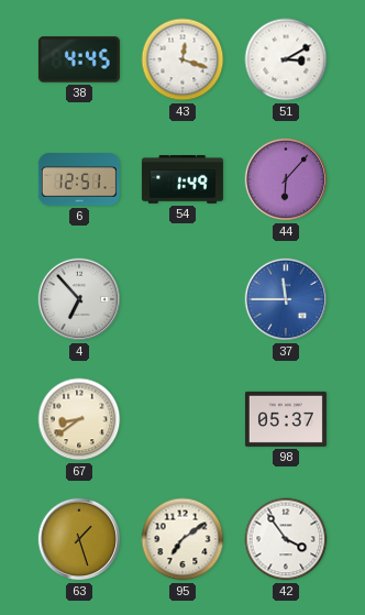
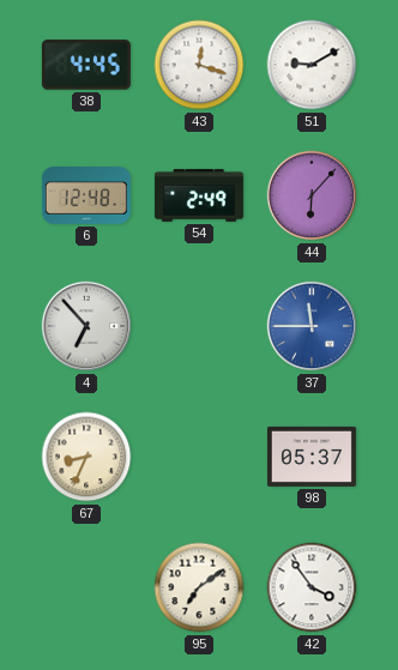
51: 3:10 -> 9:10
6: 12:51 -> 12:48
54: 1:49 -> 2:49
67: 8:39 -> 8:34
63: 1:27 -> none
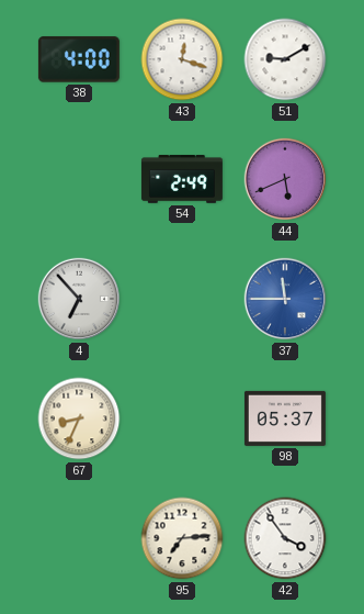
38: 4:45 -> 4:00
6: 12:48 -> none
44: 6:07 -> 5:41
95: 7:09 -> 7:14
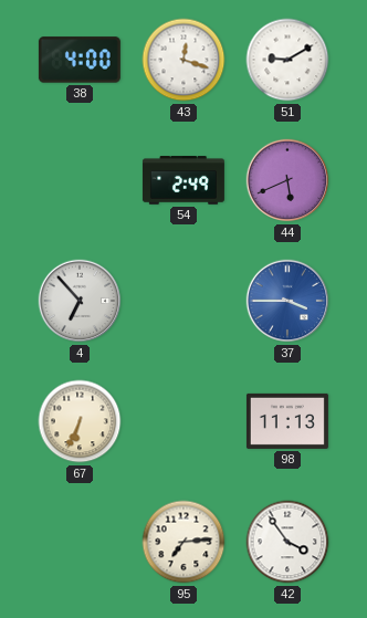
37: 11:45 -> 3:45
67: 8:34 -> 6:34
98: 05:37 -> 11:13
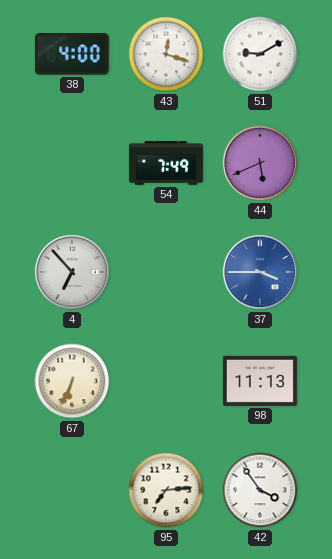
54: 2:49 -> 7:49
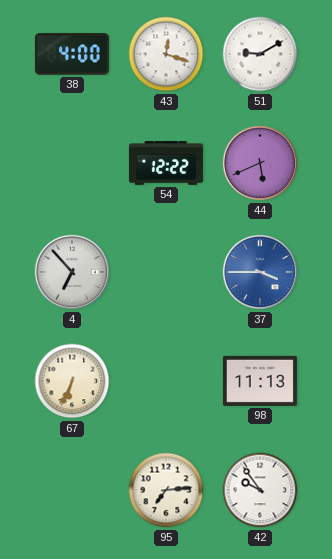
54: 7:49 -> 12:22
42: 3:54 -> 9:54
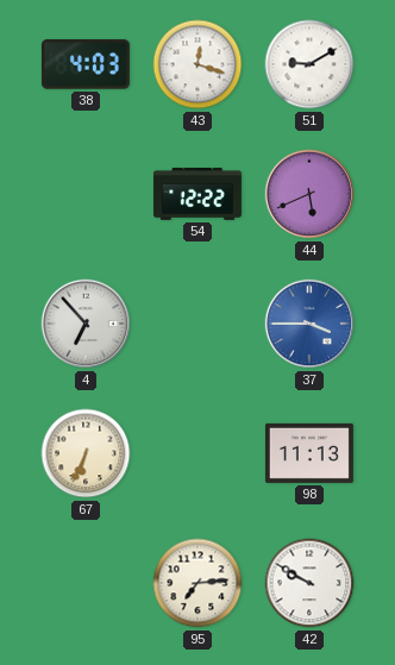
38: 4:00 -> 4:03
42: 9:54 -> 9:50
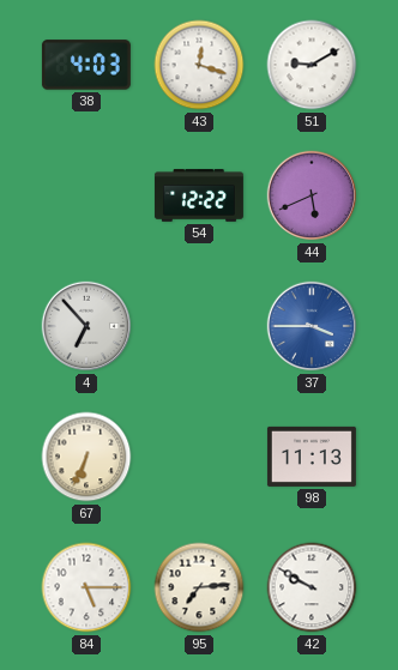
84: none -> 5:15
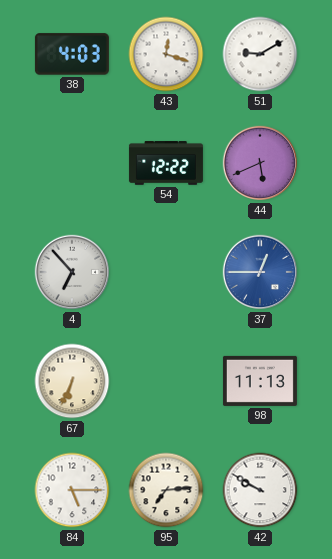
37: 3:45 -> 12:45
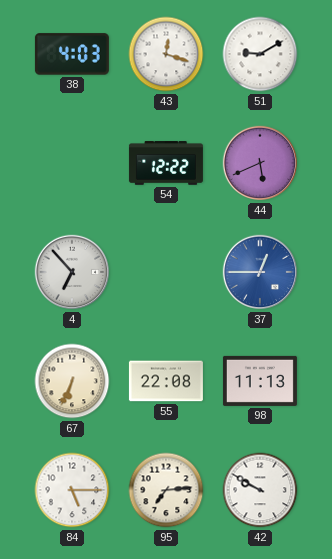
55: none -> 22:08
